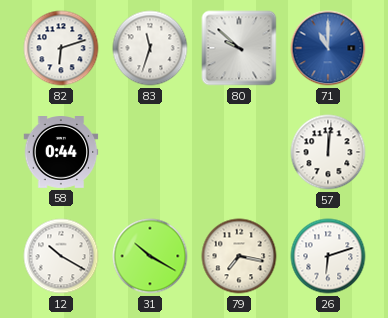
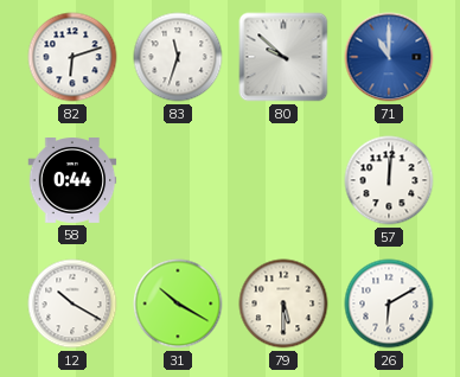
79: 7:17 -> 5:30
26: 6:12 -> 6:10
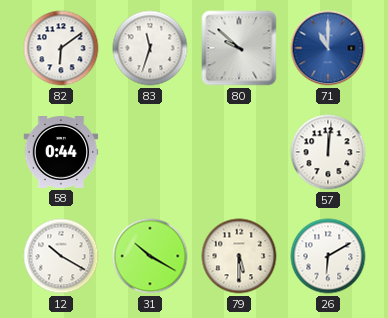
82: 6:12 -> 6:09
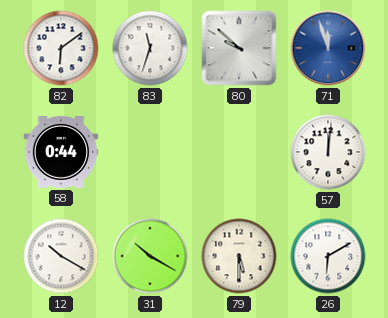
71: 11:00 -> 11:57
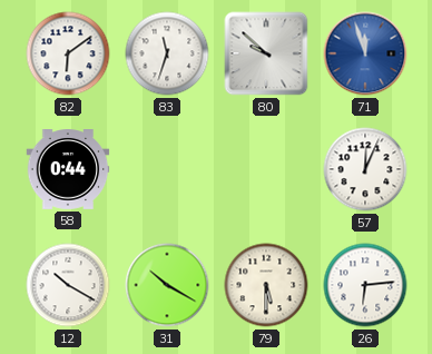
57: 12:01 -> 12:04
26: 6:10 -> 6:14
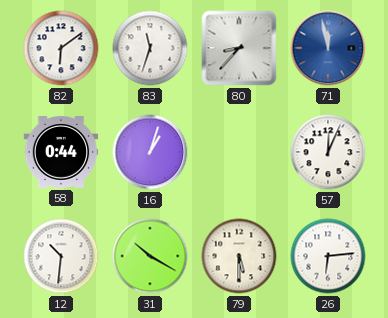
80: 9:52 -> 8:37
71: 11:57 -> 11:58
16: none -> 1:03
12: 10:20 -> 10:31
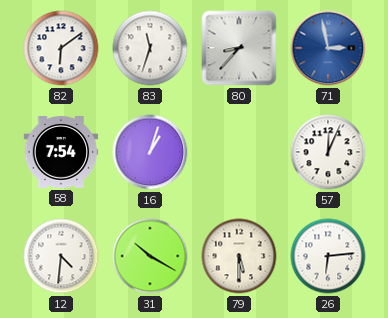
71: 11:58 -> 2:58
58: 0:44 -> 7:54
12: 10:31 -> 4:31
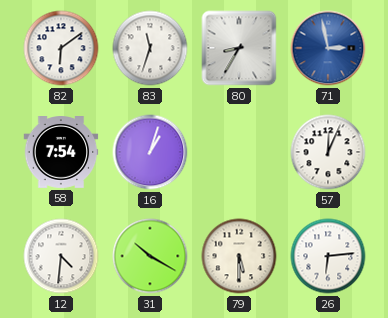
80: 8:37 -> 8:35
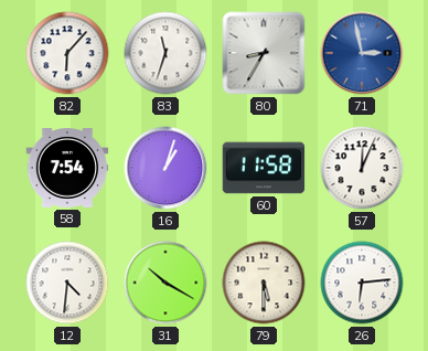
82: 6:09 -> 6:07
60: none -> 11:58
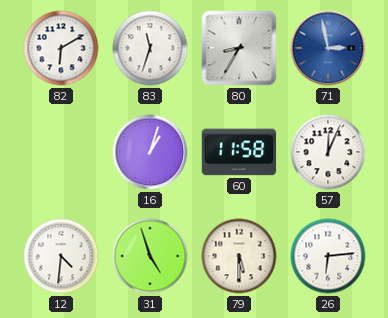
82: 6:07 -> 6:10
58: 7:54 -> none
31: 10:20 -> 4:57
